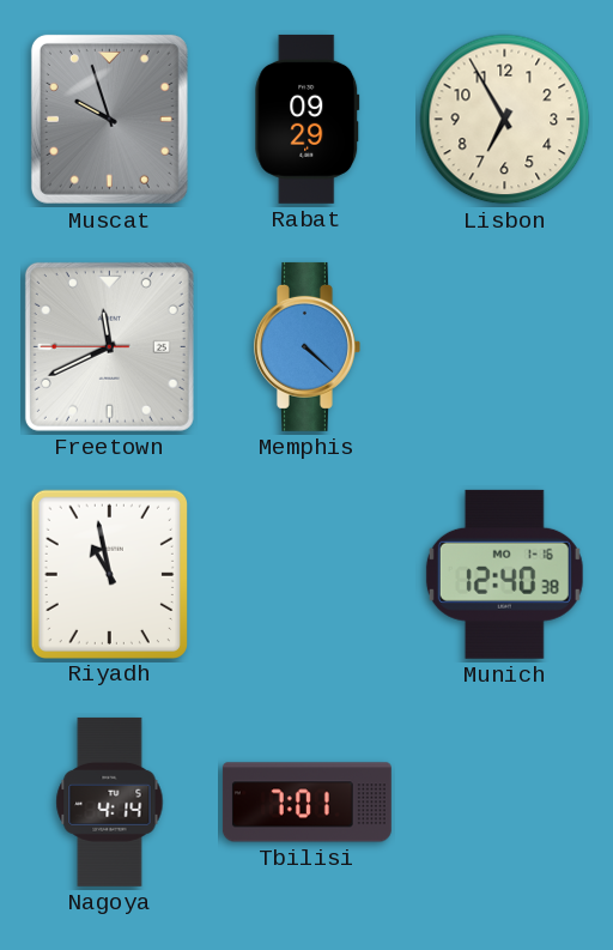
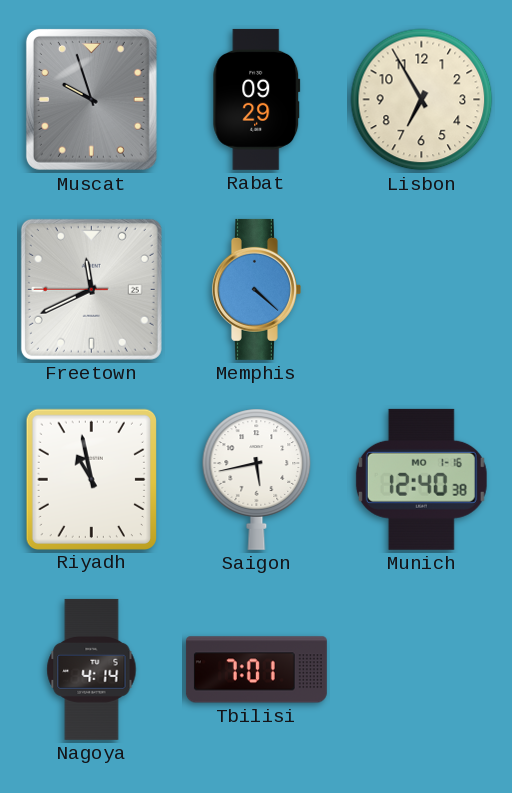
Saigon: none -> 5:43
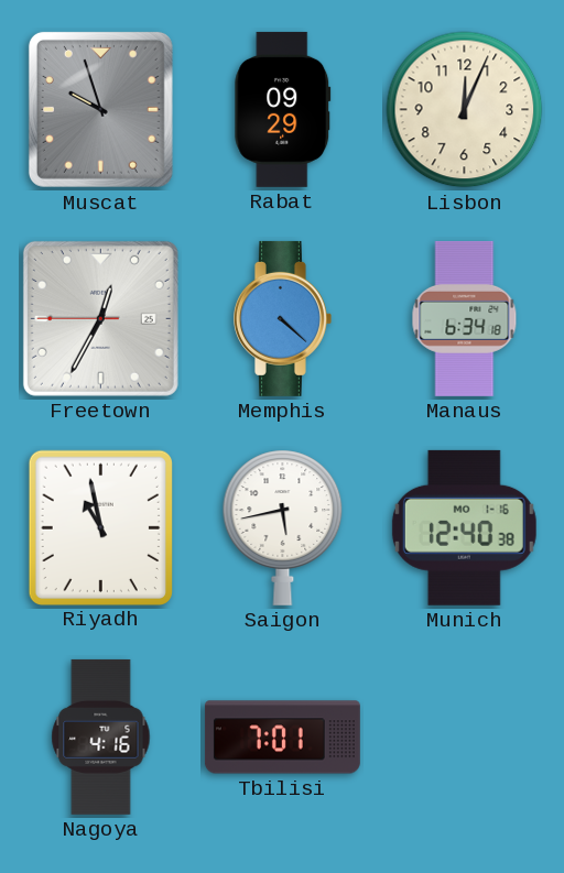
Lisbon: 6:55 -> 12:04
Freetown: 11:40 -> 12:34
Manaus: none -> 6:34
Nagoya: 4:14 -> 4:16
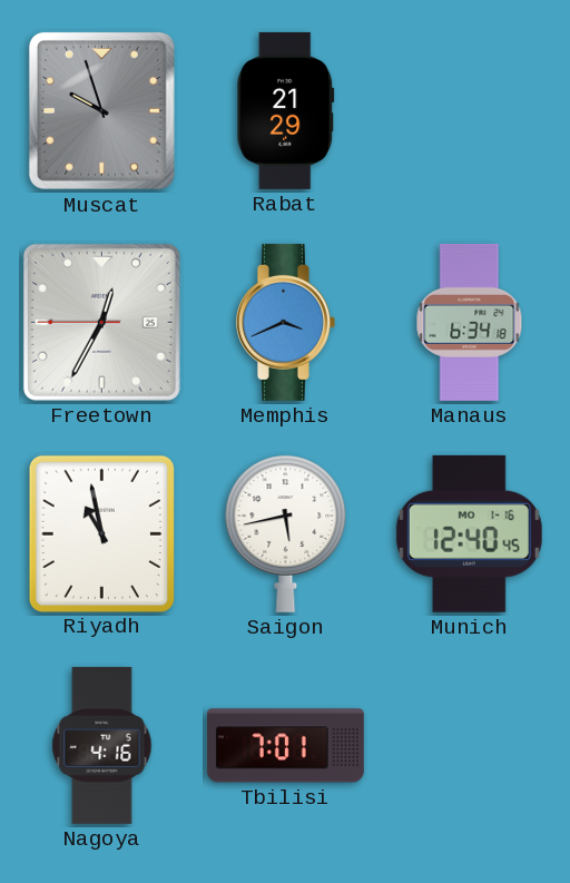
Rabat: 09:29 -> 21:29
Lisbon: 12:04 -> none
Memphis: 4:22 -> 3:41
Munich: 12:40:38 -> 12:40:45
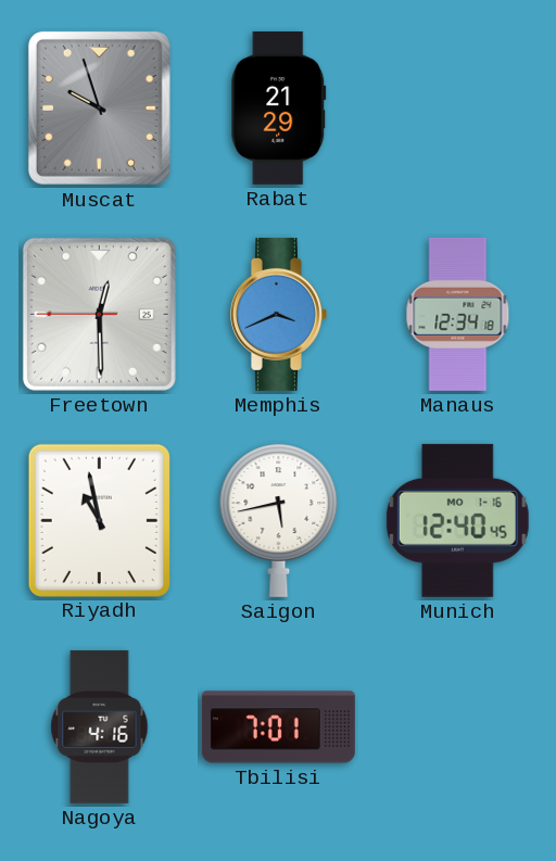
Freetown: 12:34 -> 12:29
Manaus: 6:34 -> 12:34
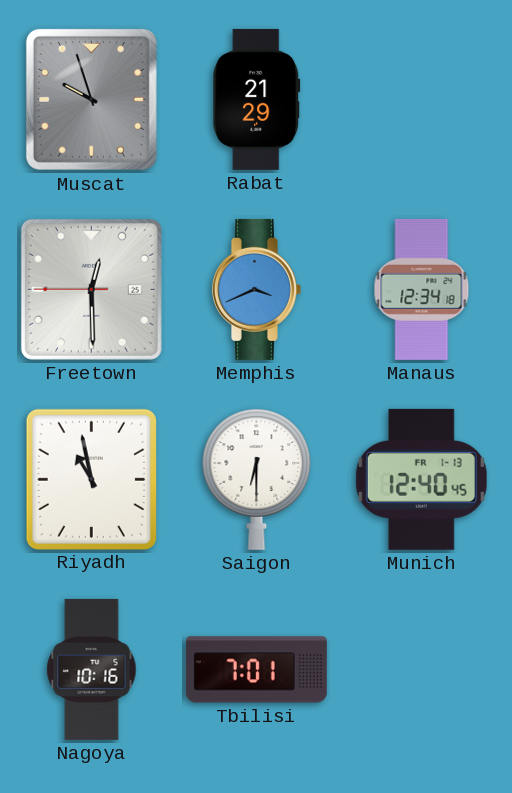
Saigon: 5:43 -> 6:30
Munich date: MO 1-16 -> FR 1-13
Nagoya: 4:16 -> 10:16
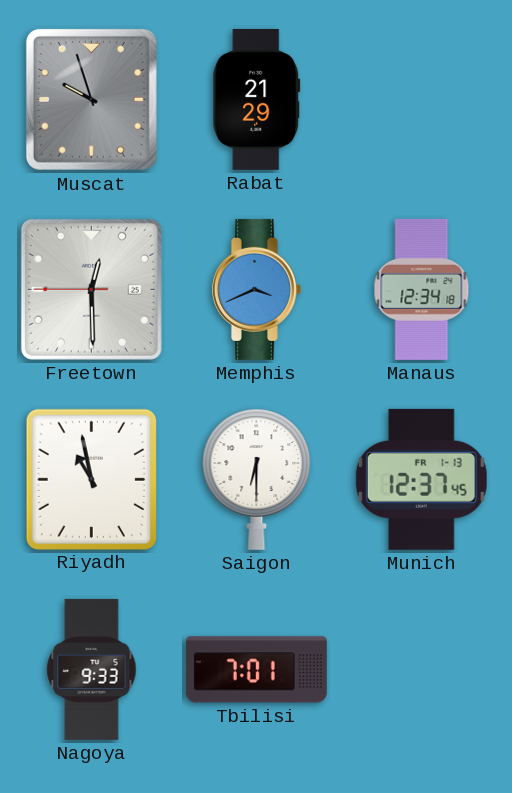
Munich: 12:40 -> 12:37
Nagoya: 10:16 -> 9:33
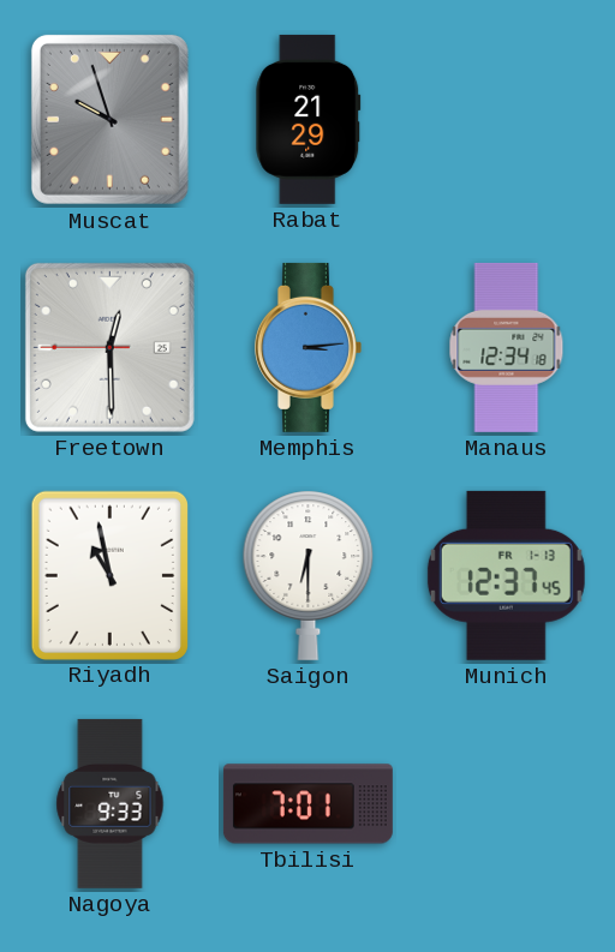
Memphis: 3:41 -> 3:14
